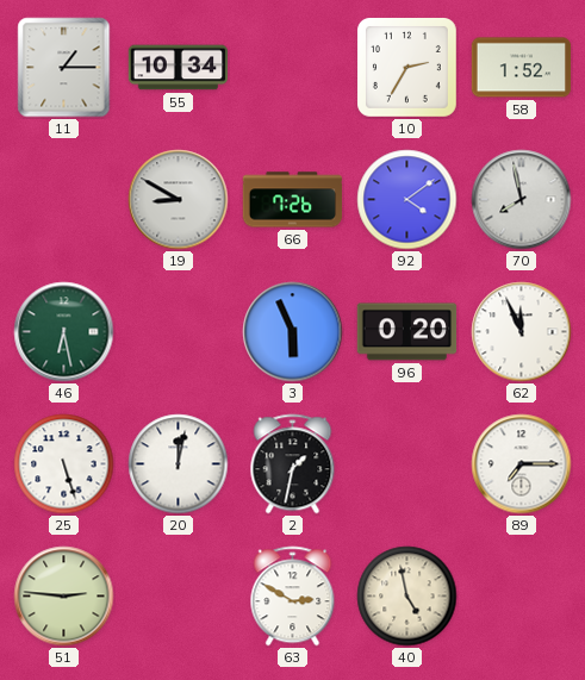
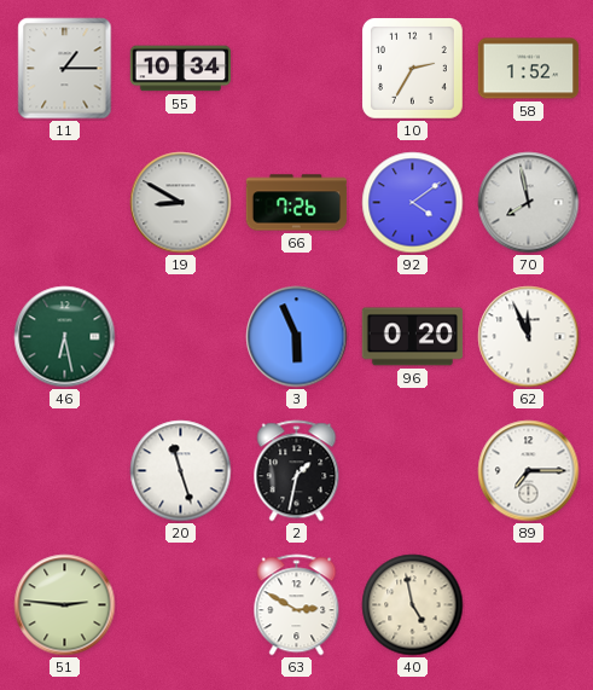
25: 5:27 -> none
20: 12:02 -> 11:27
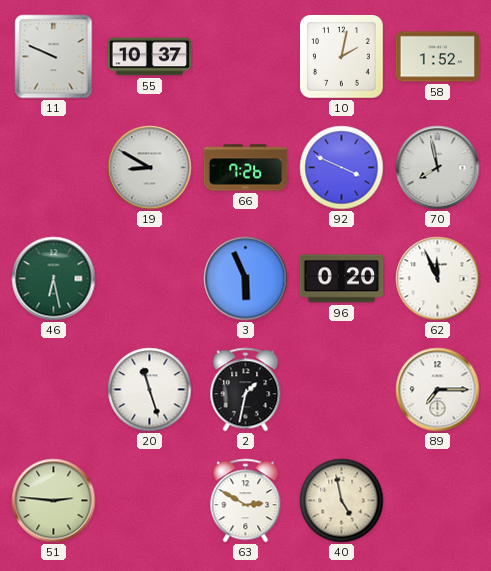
11: 1:15 -> 9:49
55: 10:34 -> 10:37
10: 2:35 -> 2:02
92: 4:09 -> 3:49
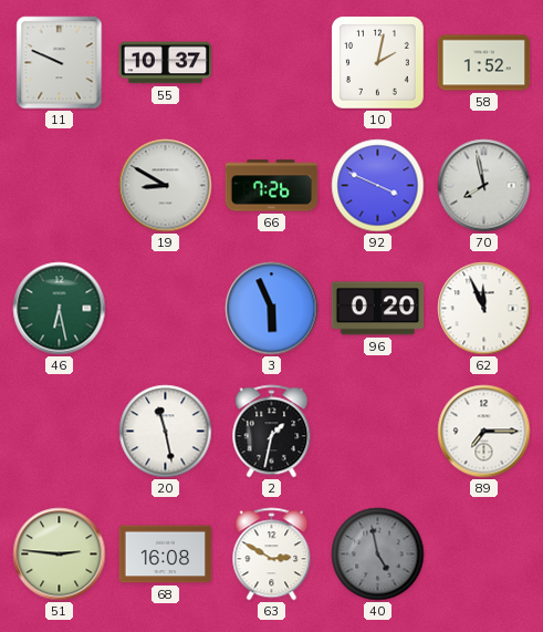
20: 11:27 -> 11:28
68: none -> 16:08
40 dial: cream -> grey
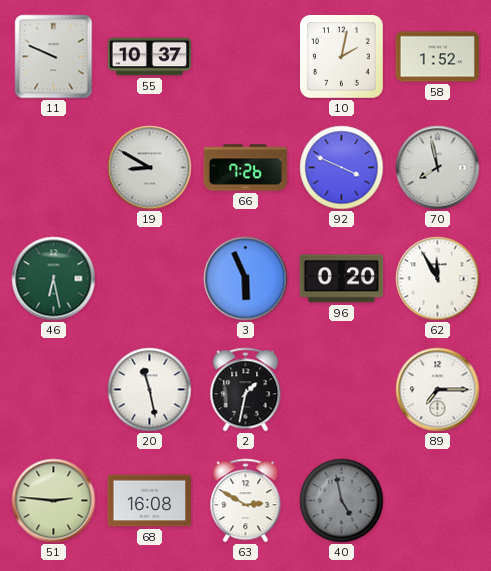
62: 11:56 -> 11:55
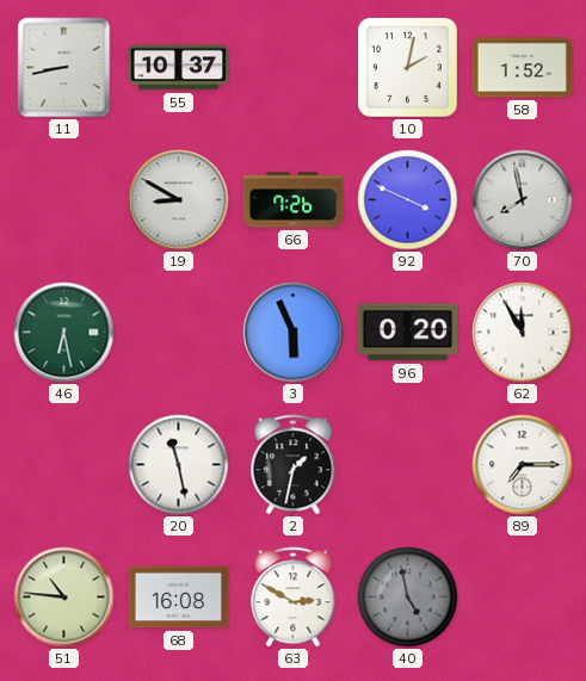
11: 9:49 -> 8:43
51: 2:46 -> 10:46
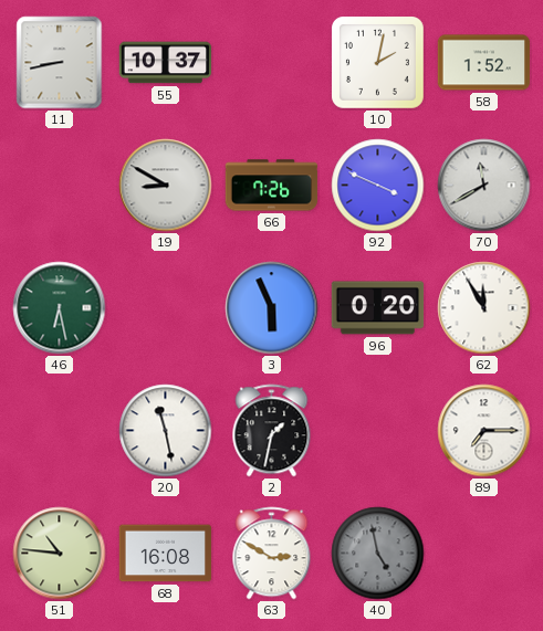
70: 7:58 -> 11:40
